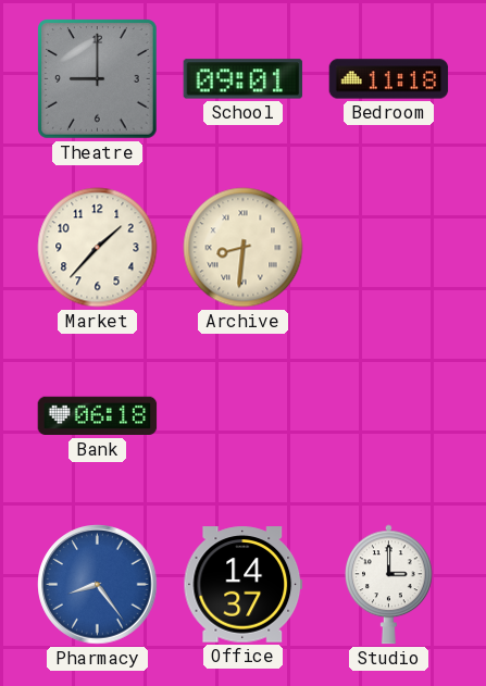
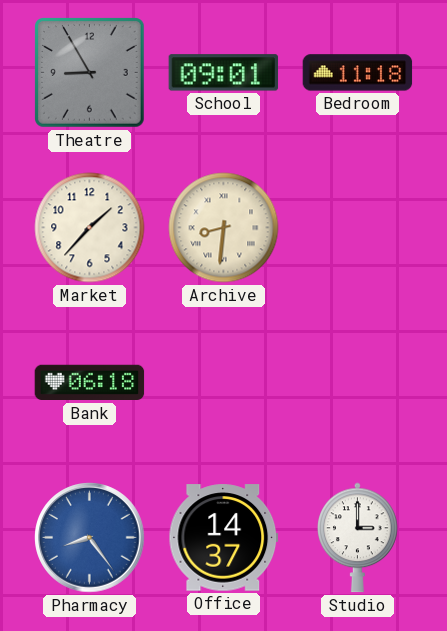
Theatre: 9:00 -> 8:55
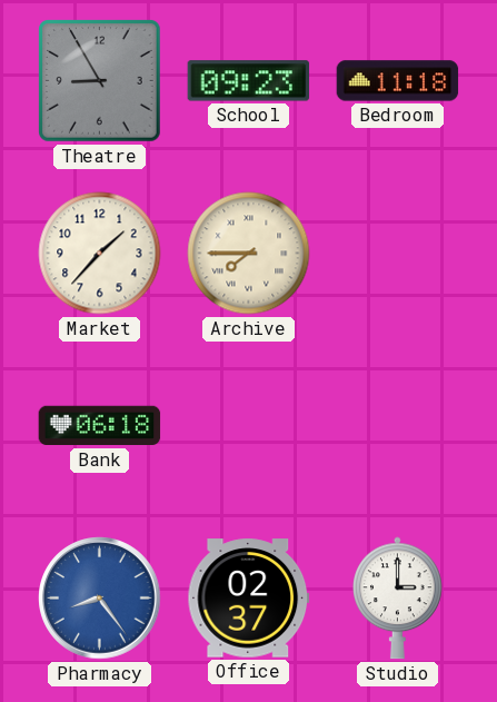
School: 09:01 -> 09:23
Archive: 8:31 -> 7:45
Office: 14:37 -> 02:37
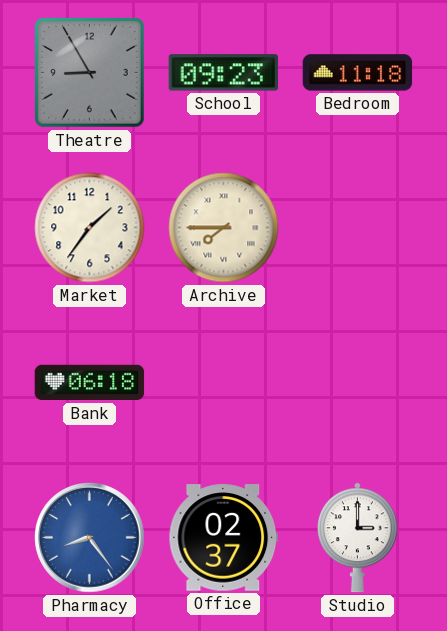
Market: 1:37 -> 1:36
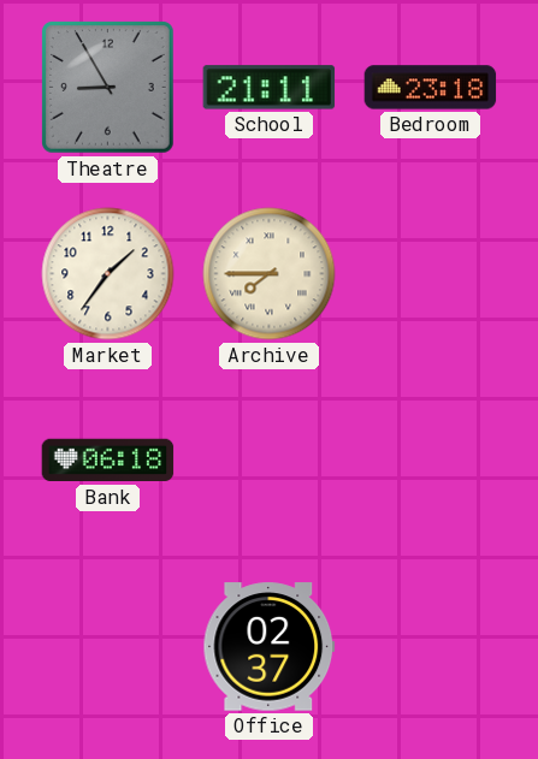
School: 09:23 -> 21:11
Bedroom: 11:18 -> 23:18
Pharmacy: 8:24 -> none
Studio: 3:00 -> none
